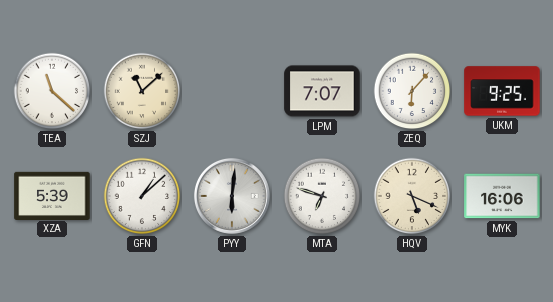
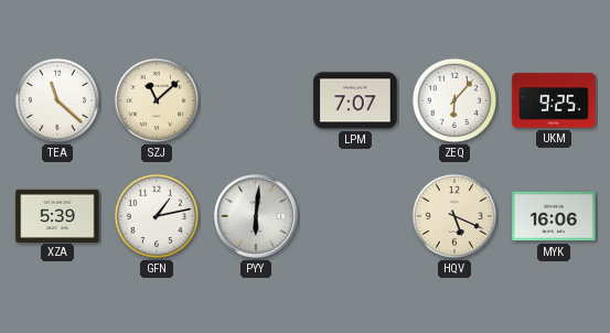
GFN: 1:08 -> 1:13
MTA: 6:48 -> none
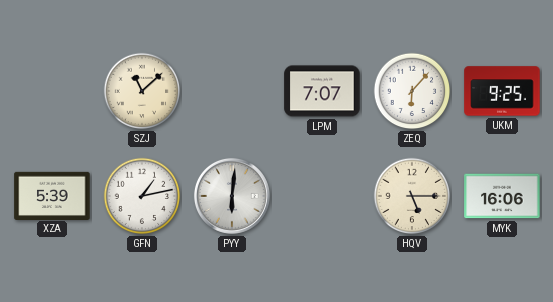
TEA: 11:22 -> none
HQV: 5:19 -> 5:15
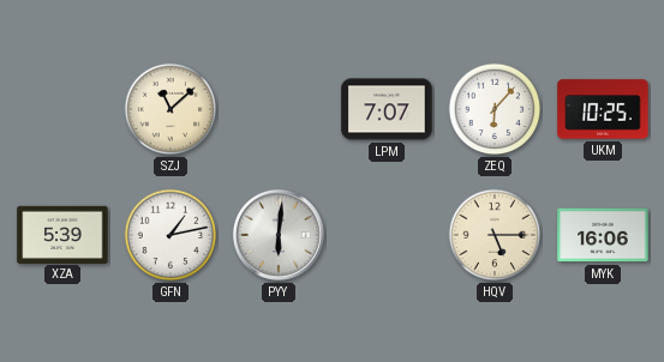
UKM: 9:25 -> 10:25
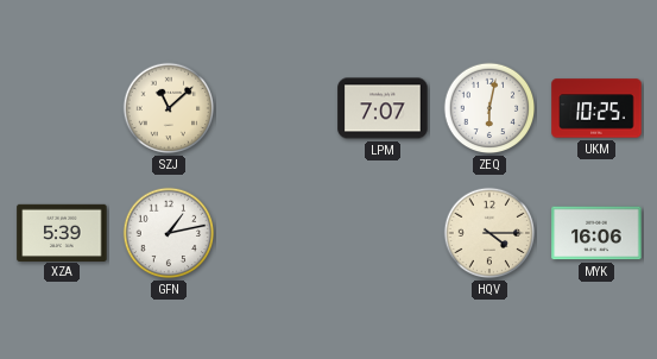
ZEQ: 6:07 -> 6:02
PYY: 6:01 -> none
HQV: 5:15 -> 4:15
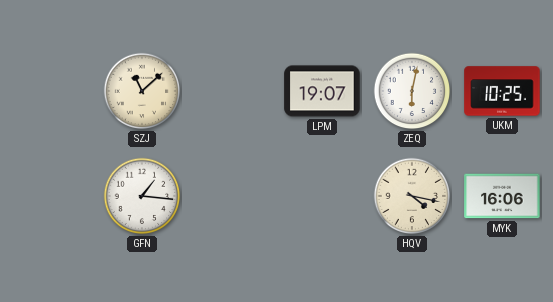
LPM: 7:07 -> 19:07
XZA: 5:39 -> none
GFN: 1:13 -> 1:16
HQV: 4:15 -> 4:17
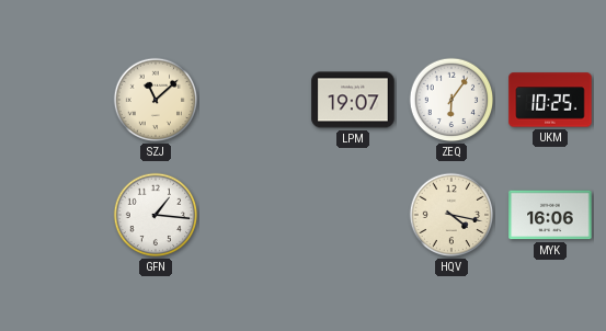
ZEQ: 6:02 -> 6:06
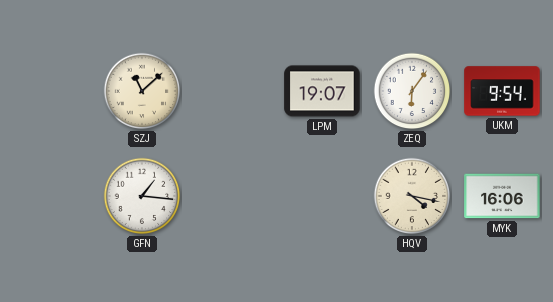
UKM: 10:25 -> 9:54
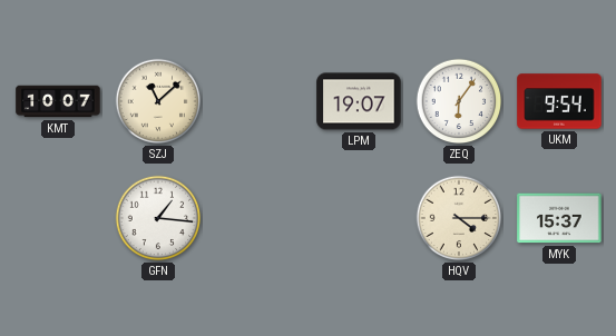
KMT: none -> 10:07
HQV: 4:17 -> 4:15
MYK: 16:06 -> 15:37
